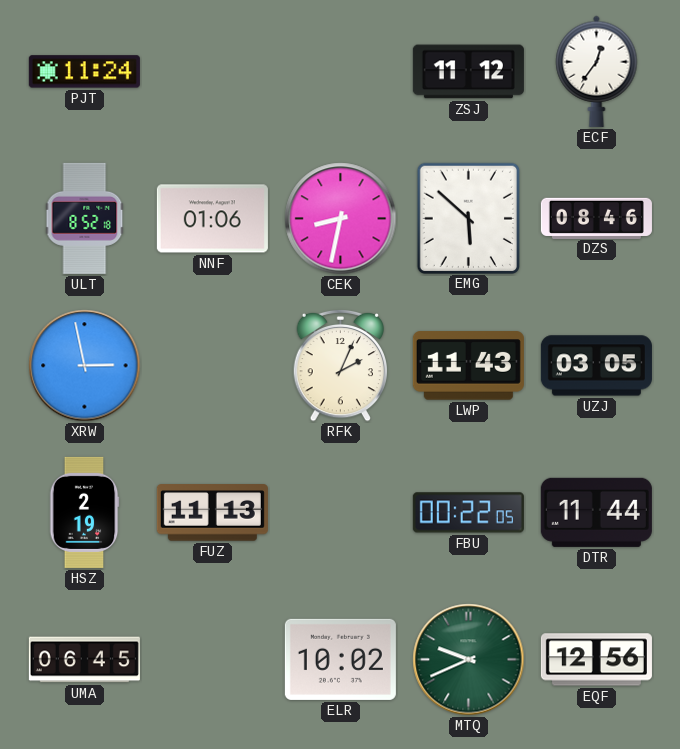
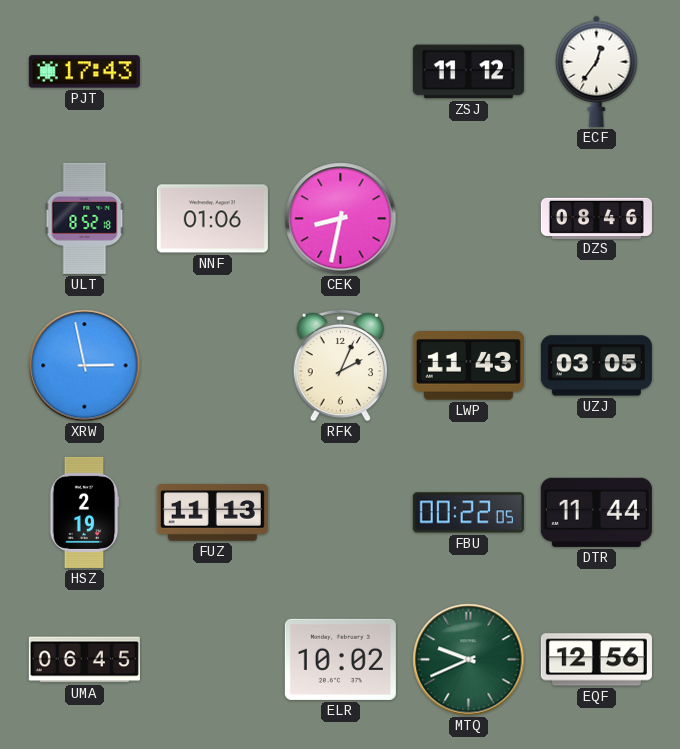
PJT: 11:24 -> 17:43
EMG: 5:52 -> none
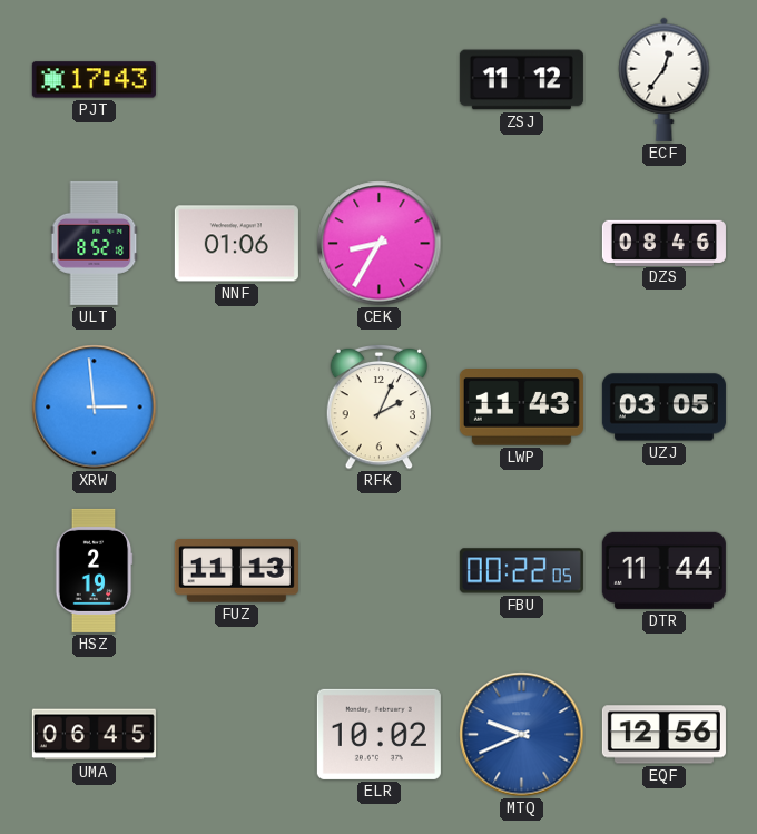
CEK: 8:32 -> 8:35
XRW: 2:58 -> 2:59
MTQ dial: green -> blue
